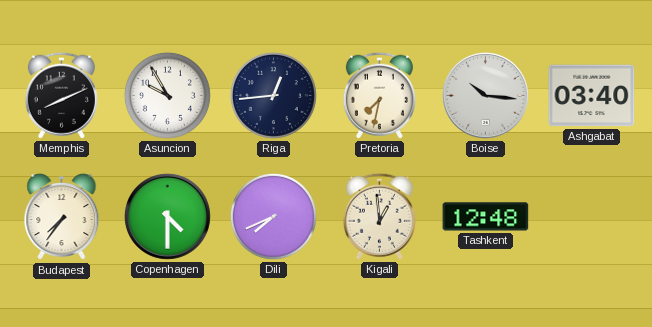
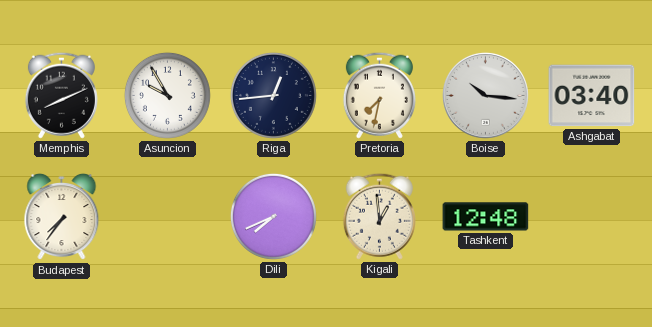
Copenhagen: 4:30 -> none
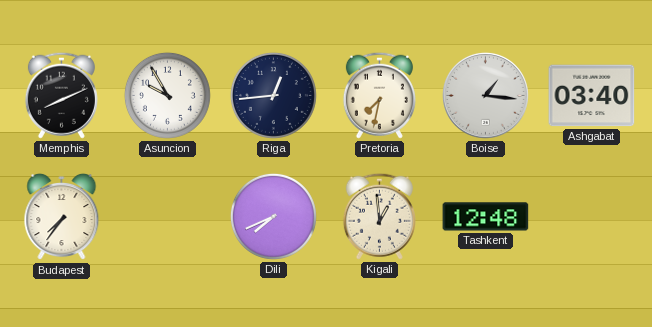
Boise: 10:16 -> 1:16
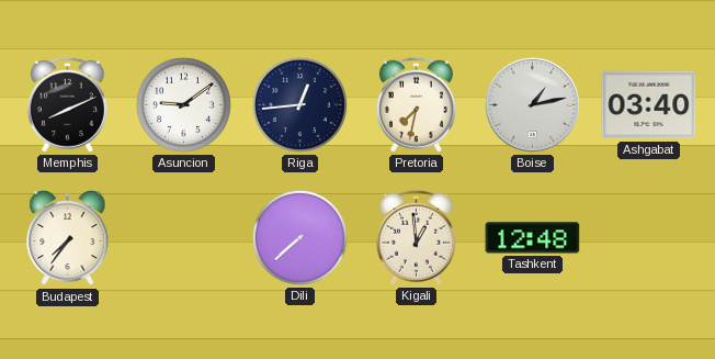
Asuncion: 9:55 -> 9:09
Boise: 1:16 -> 1:13
Dili: 7:41 -> 7:38
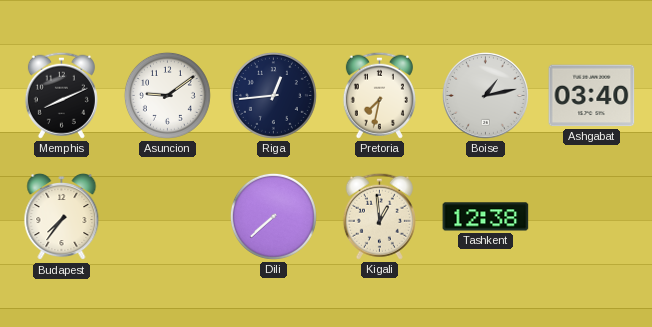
Tashkent: 12:48 -> 12:38
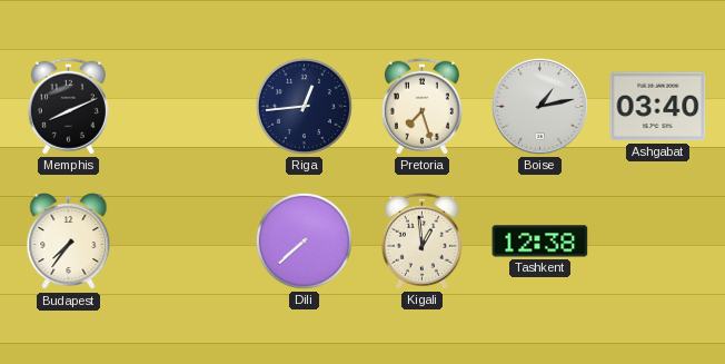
Asuncion: 9:09 -> none
Pretoria: 7:32 -> 7:27
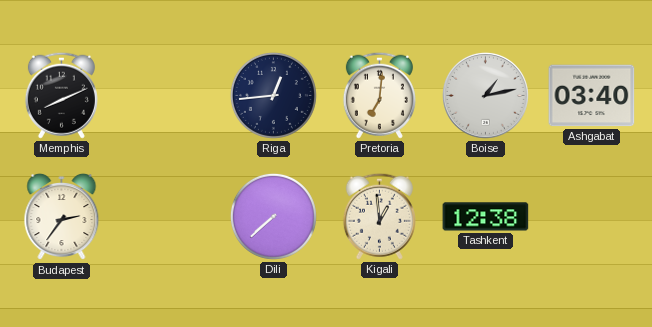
Pretoria: 7:27 -> 7:01
Budapest: 7:36 -> 2:36
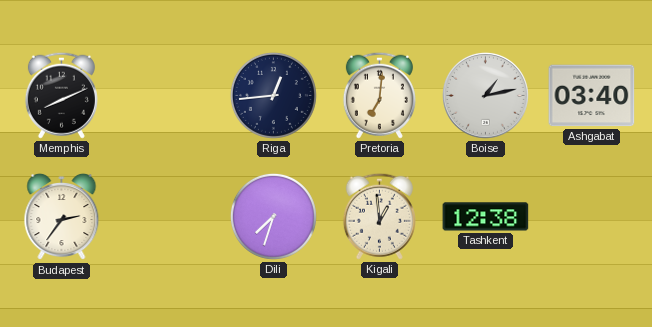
Dili: 7:38 -> 7:33
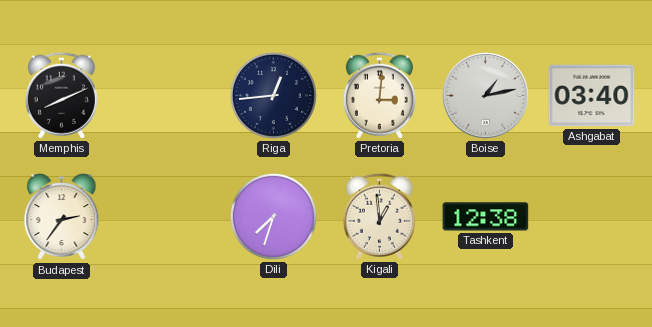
Pretoria: 7:01 -> 3:01
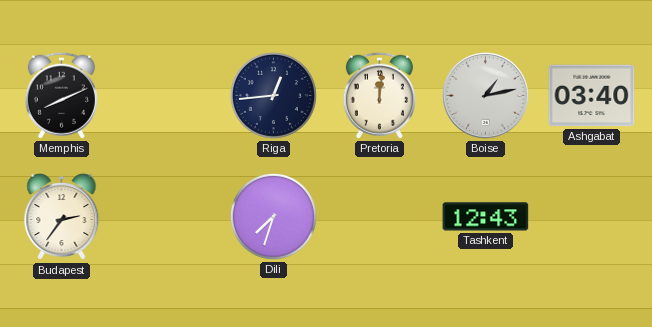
Pretoria: 3:01 -> 12:01
Kigali: 12:59 -> none
Tashkent: 12:38 -> 12:43
